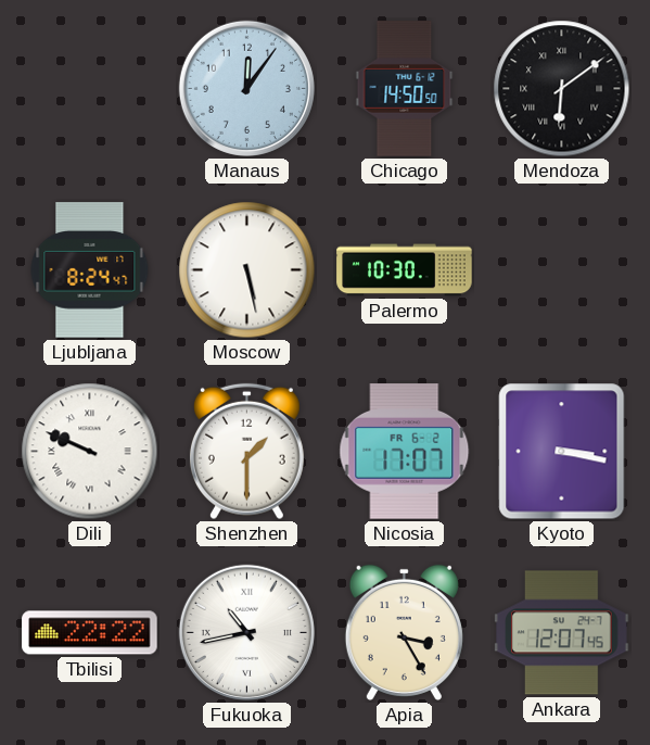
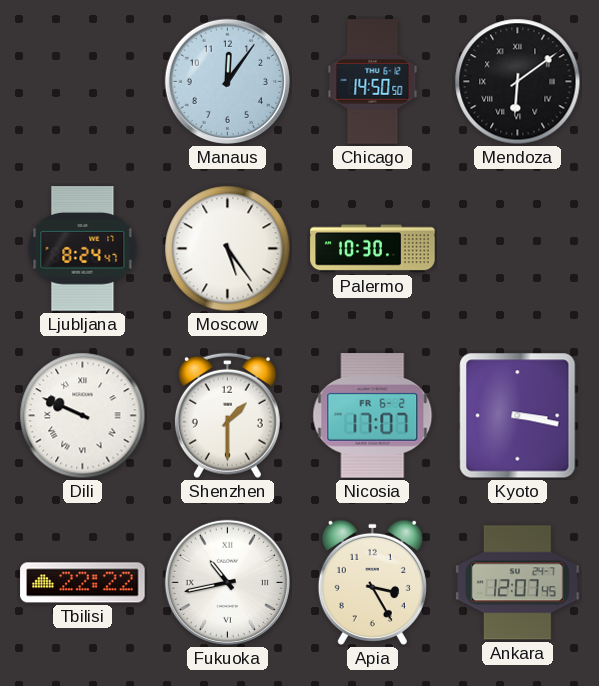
Moscow: 5:28 -> 5:24
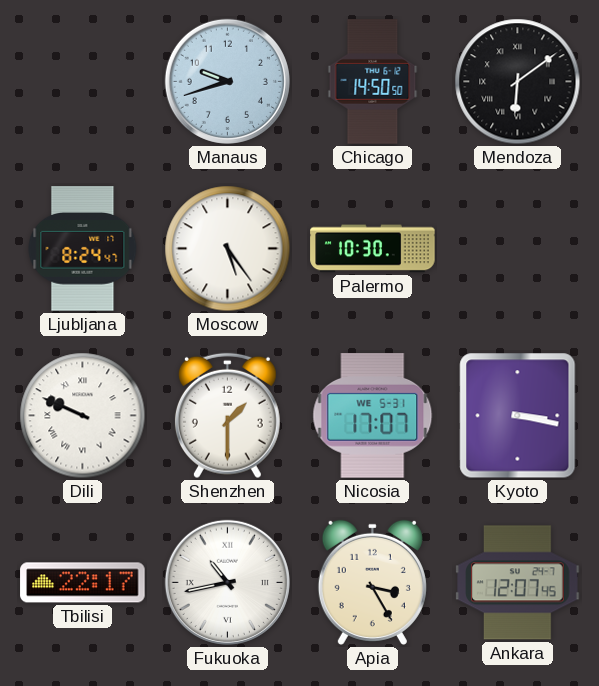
Manaus: 12:06 -> 9:42
Nicosia date: FR 6-2 -> WE 5-31
Tbilisi: 22:22 -> 22:17
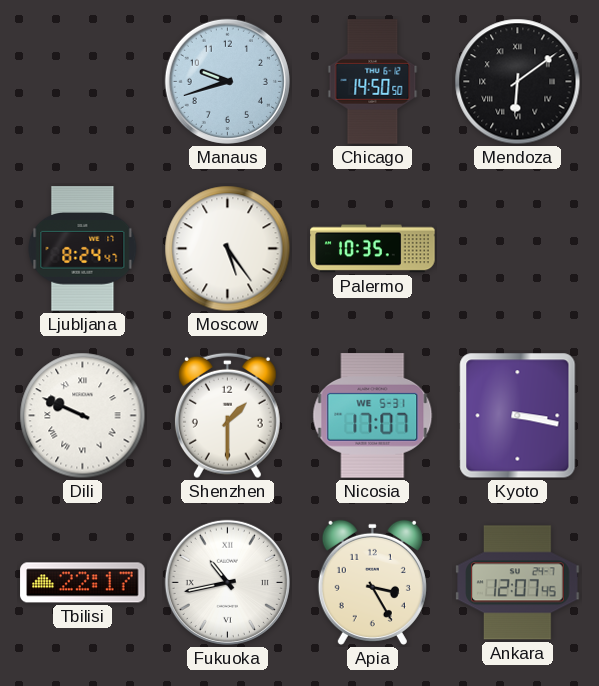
Palermo: 10:30 -> 10:35
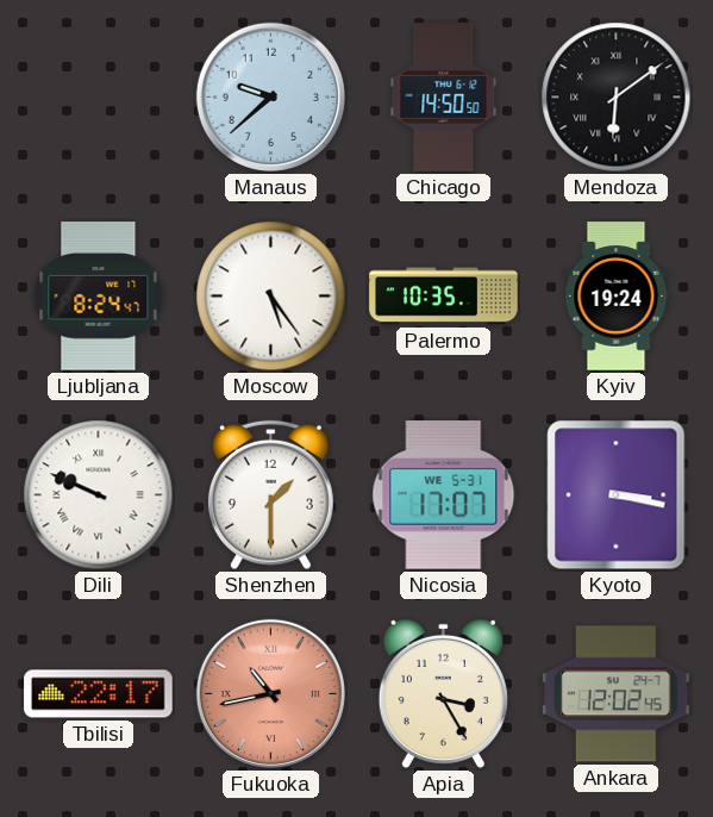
Manaus: 9:42 -> 9:38
Kyiv: none -> 19:24
Fukuoka dial: white -> salmon
Ankara: 12:07 -> 12:02
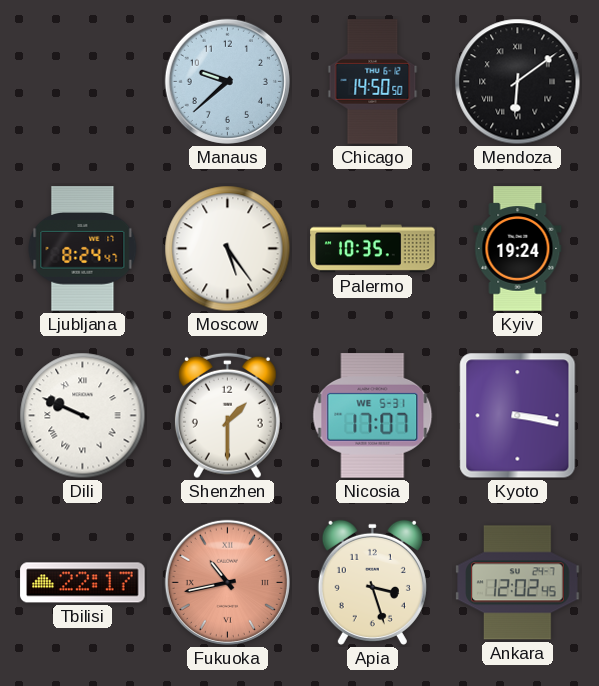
Apia: 3:25 -> 3:27
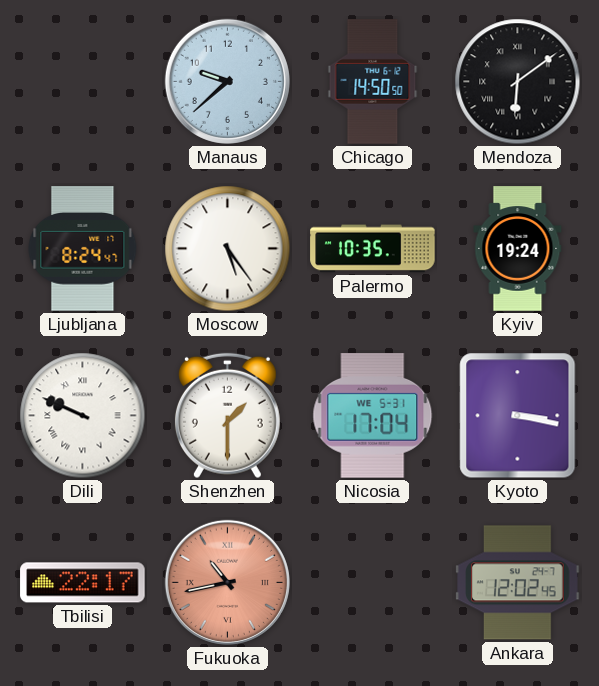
Nicosia: 17:07 -> 17:04
Apia: 3:27 -> none
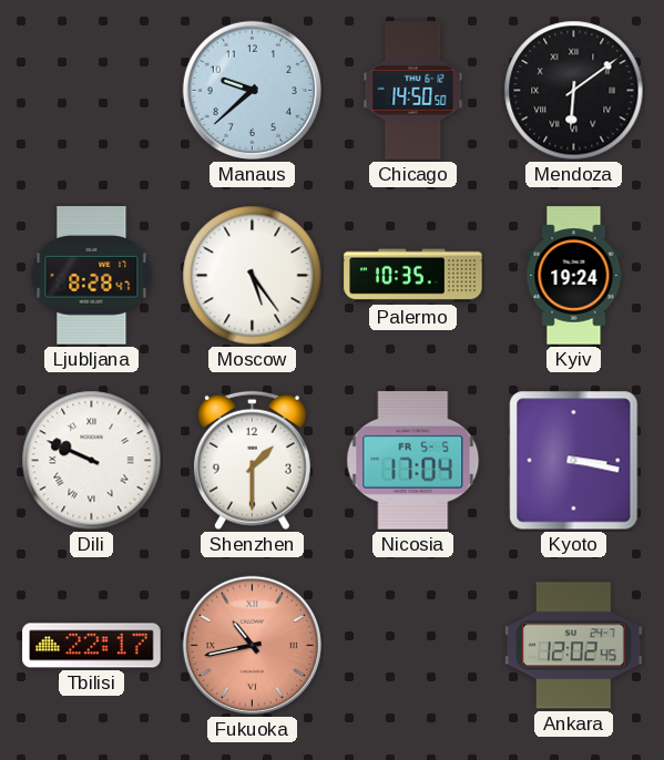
Ljubljana: 8:24 -> 8:28
Nicosia date: WE 5-31 -> FR 5-5
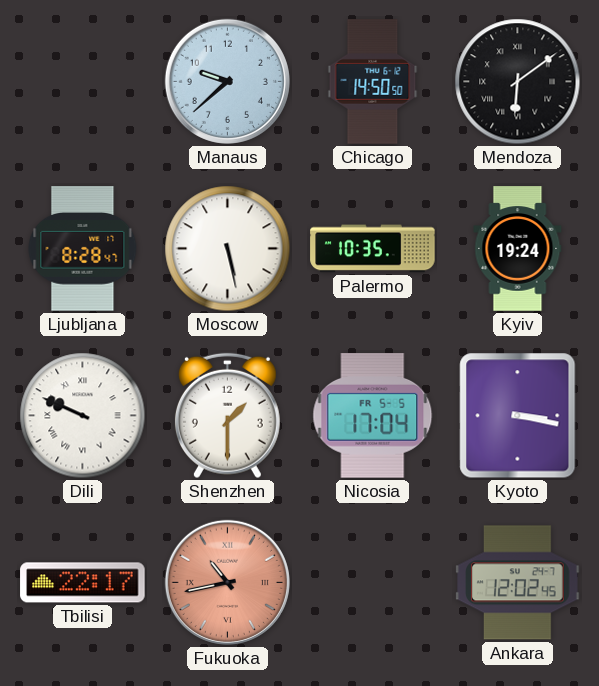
Moscow: 5:24 -> 5:28
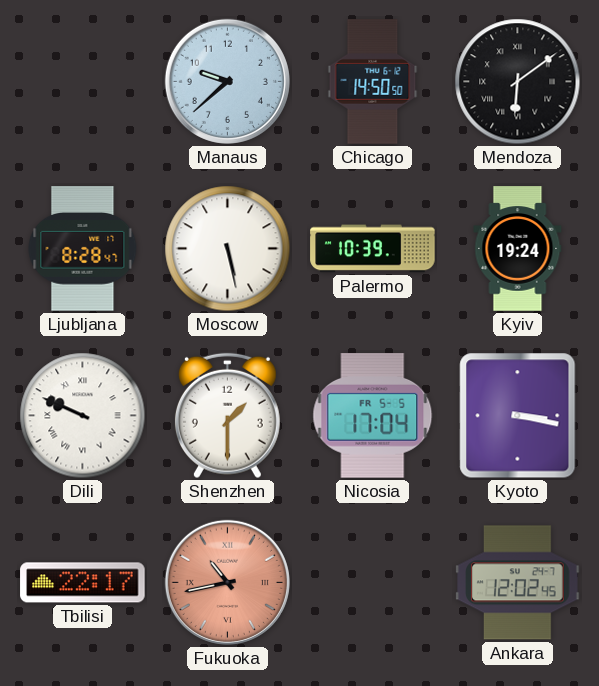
Palermo: 10:35 -> 10:39
